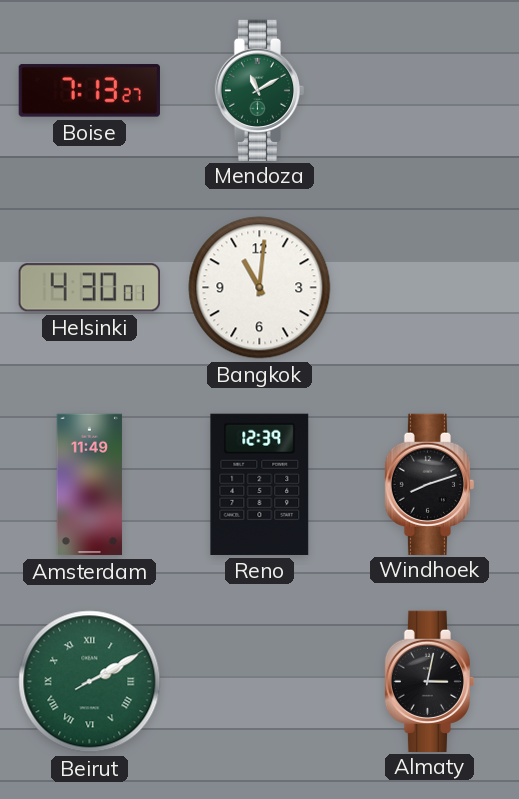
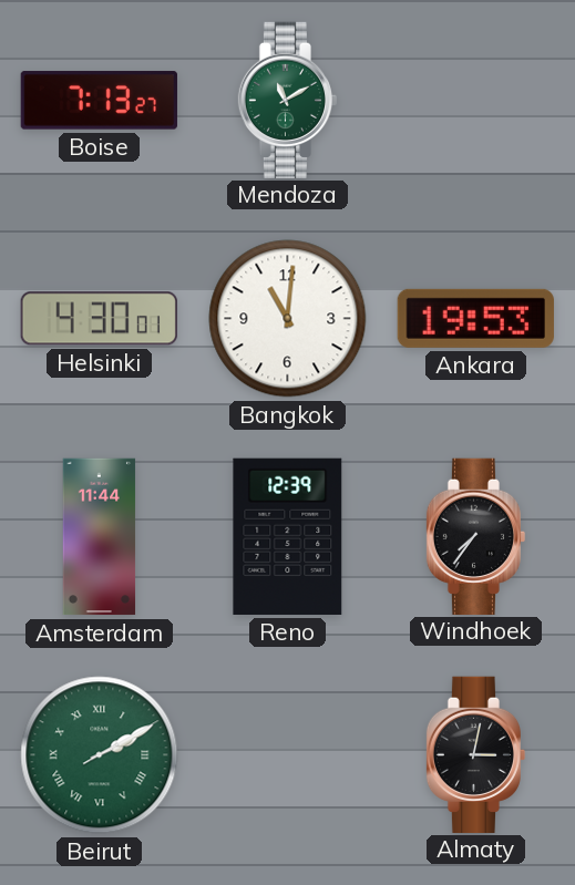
Ankara: none -> 19:53
Amsterdam: 11:49 -> 11:44
Windhoek: 8:12 -> 7:36
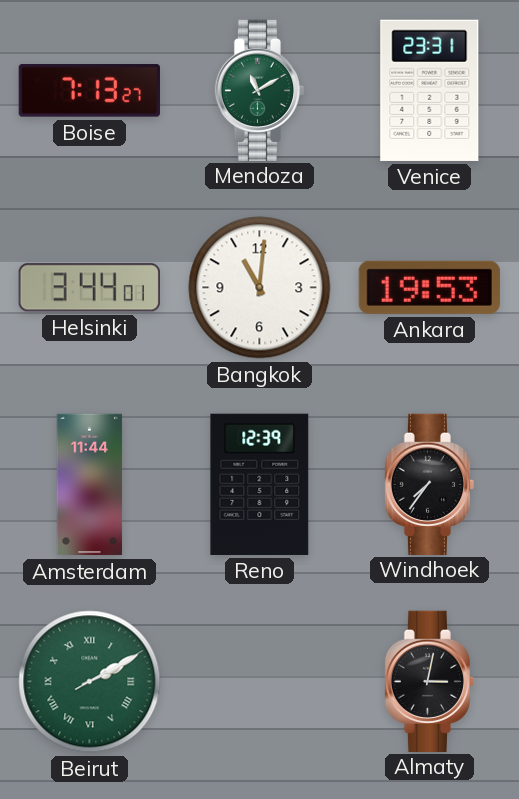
Venice: none -> 23:31
Helsinki: 4:30 -> 3:44
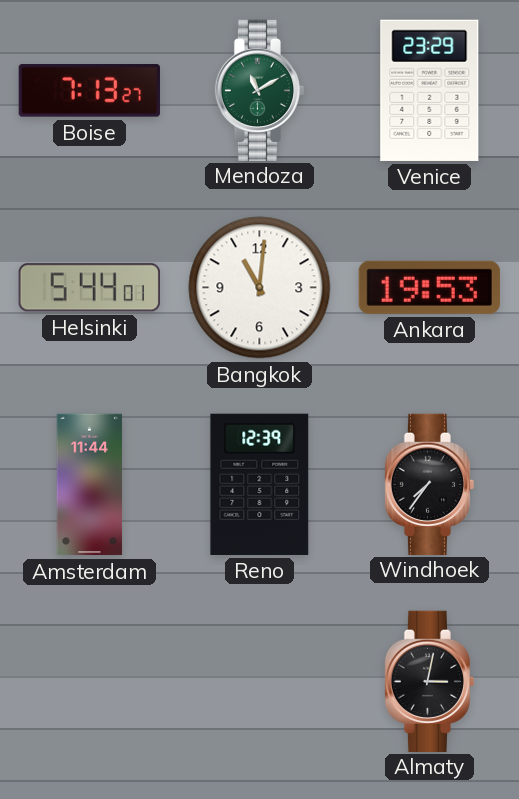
Venice: 23:31 -> 23:29
Helsinki: 3:44 -> 5:44
Beirut: 2:10 -> none
